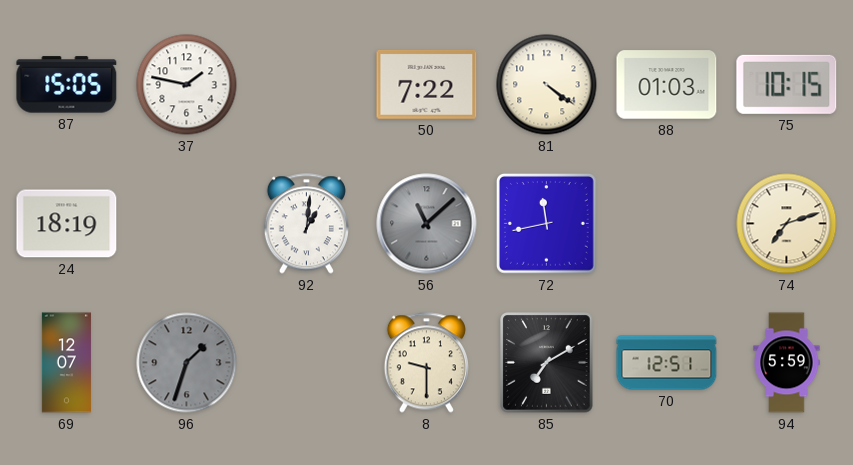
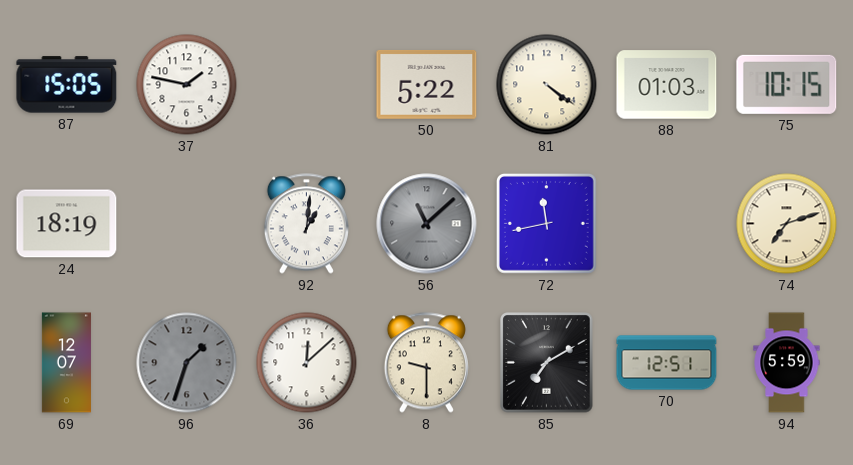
50: 7:22 -> 5:22
36: none -> 12:08
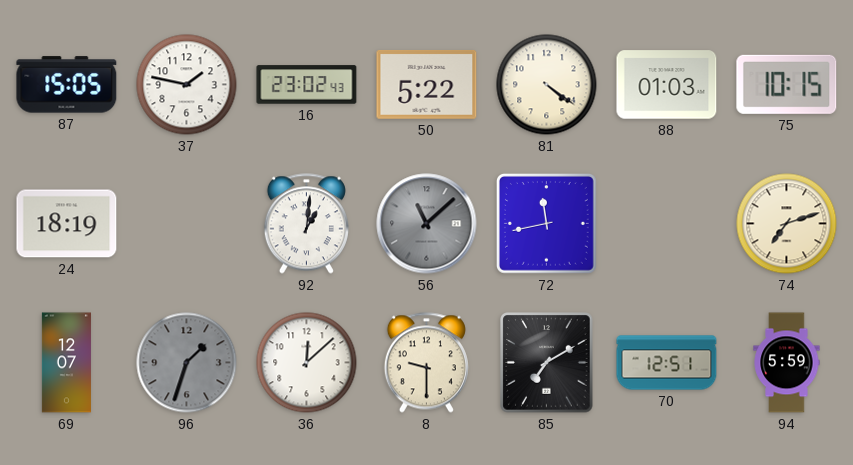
16: none -> 23:02
